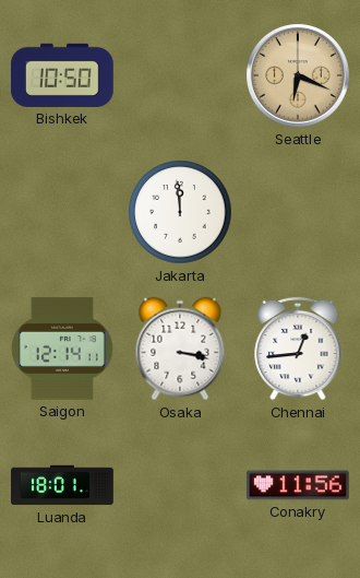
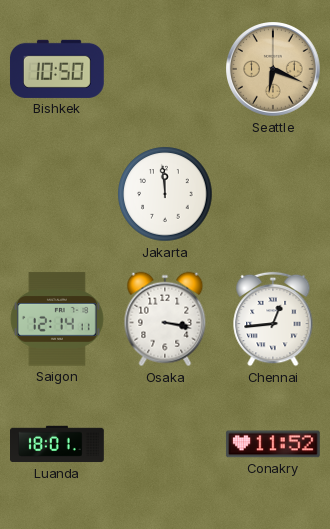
Conakry: 11:56 -> 11:52
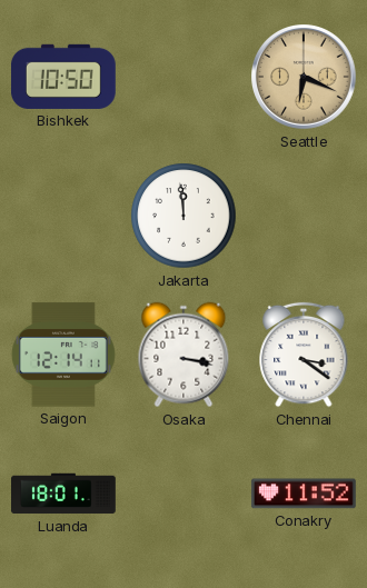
Chennai: 12:44 -> 3:21
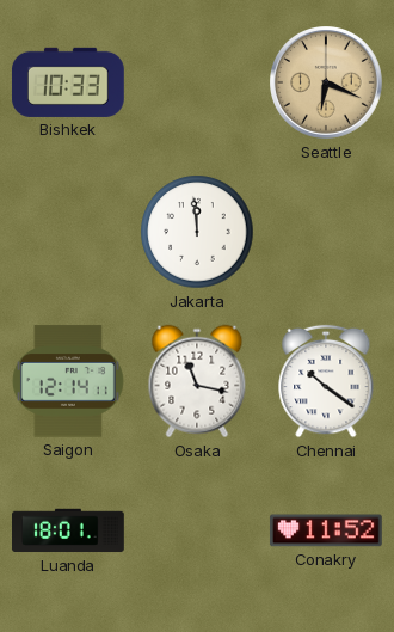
Bishkek: 10:50 -> 10:33
Osaka: 3:17 -> 11:17
Chennai: 3:21 -> 10:21
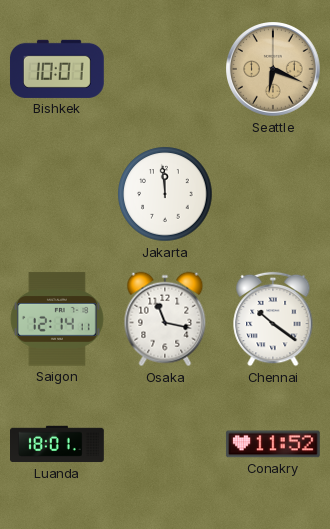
Bishkek: 10:33 -> 10:01
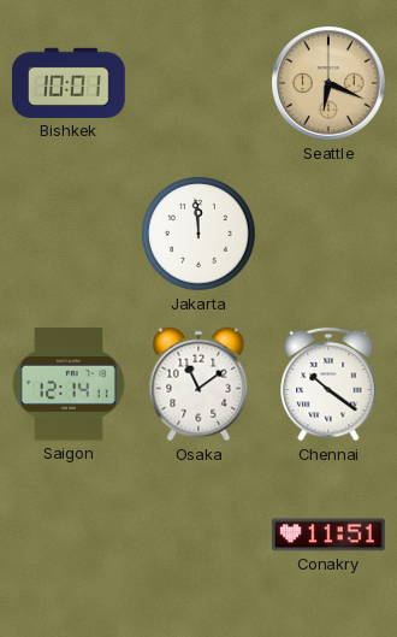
Osaka: 11:17 -> 11:09
Luanda: 18:01 -> none
Conakry: 11:52 -> 11:51
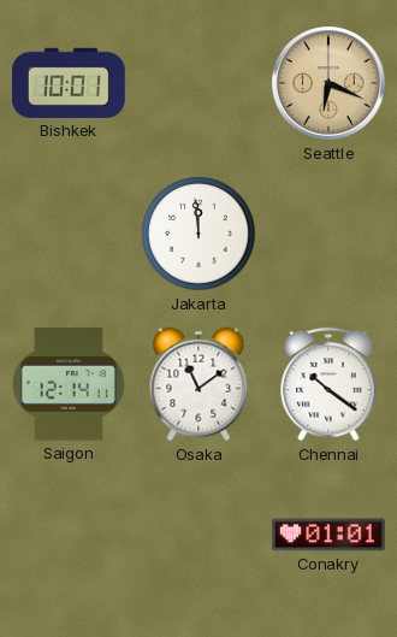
Conakry: 11:51 -> 01:01
